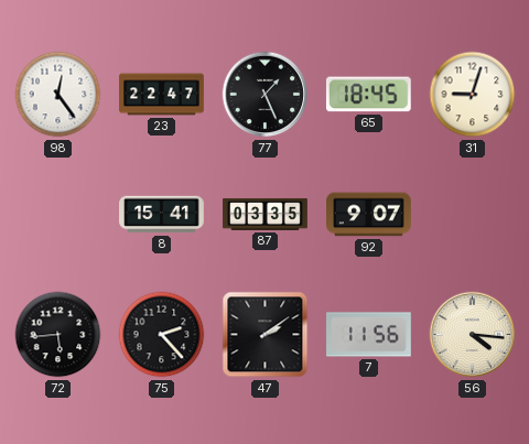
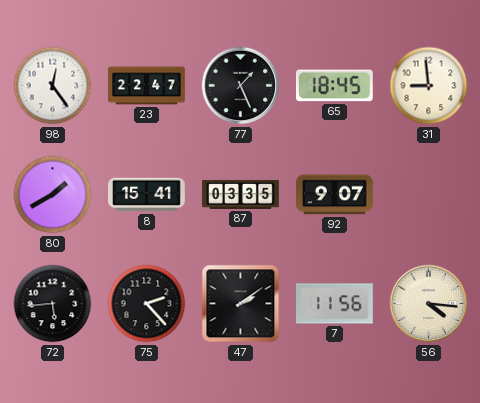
31: 9:03 -> 8:59
80: none -> 1:40
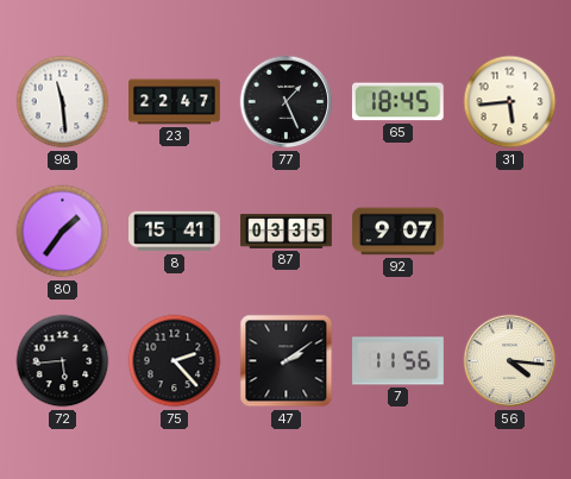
98: 12:24 -> 11:29
31: 8:59 -> 5:44
80: 1:40 -> 1:36
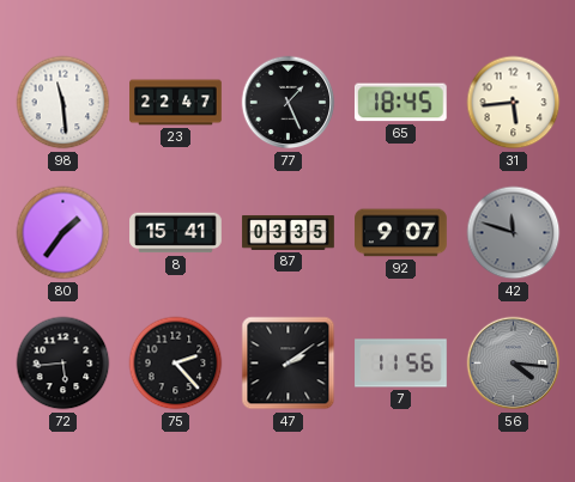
42: none -> 11:48
56 dial: cream -> grey
